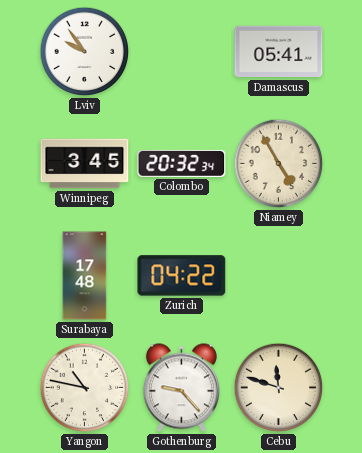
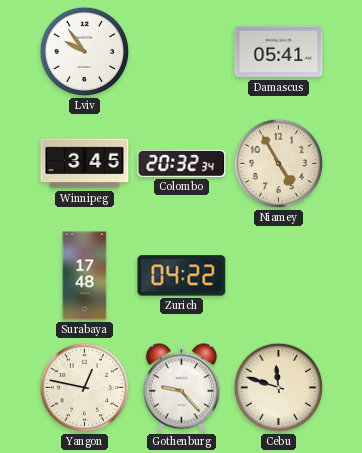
Yangon: 10:47 -> 12:47
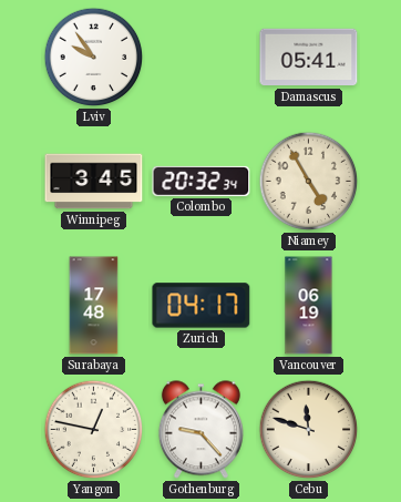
Zurich: 04:22 -> 04:17
Vancouver: none -> 06:19
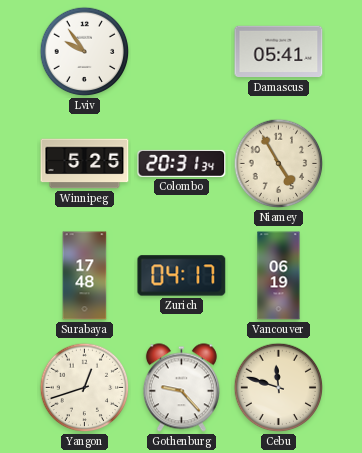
Winnipeg: 3:45 -> 5:25
Colombo: 20:32 -> 20:31
Yangon: 12:47 -> 12:42
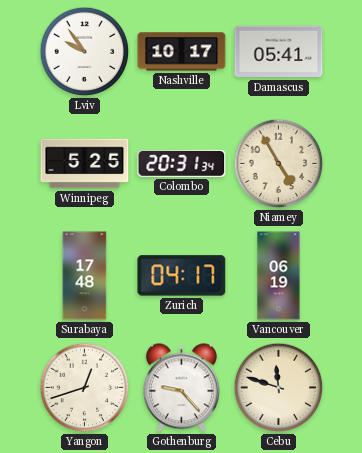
Nashville: none -> 10:17
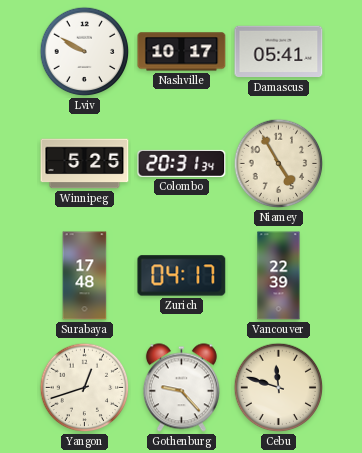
Lviv: 9:54 -> 9:50
Vancouver: 06:19 -> 22:39
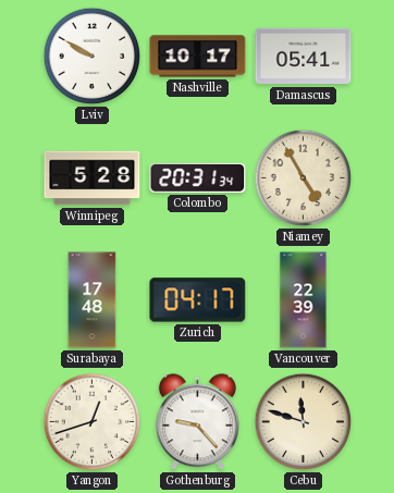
Winnipeg: 5:25 -> 5:28
